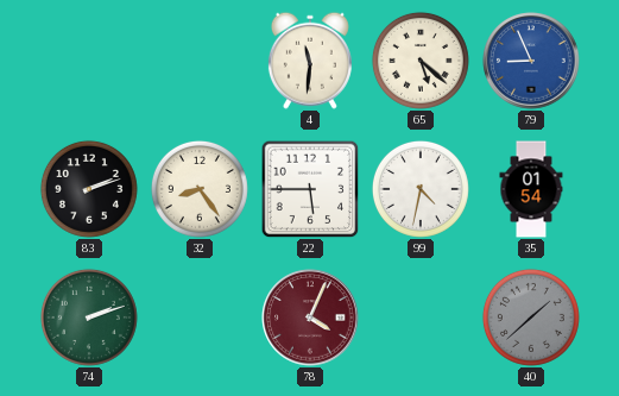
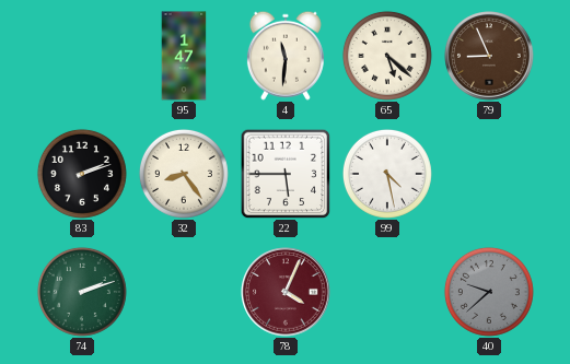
95: none -> 1:47
79 dial: blue -> brown
99: 4:32 -> 4:28
35: 01:54 -> none
40: 1:38 -> 9:38
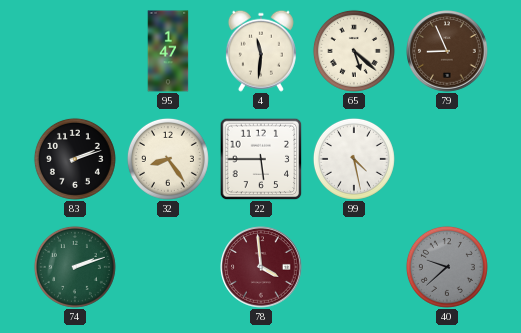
78: 4:04 -> 3:59
